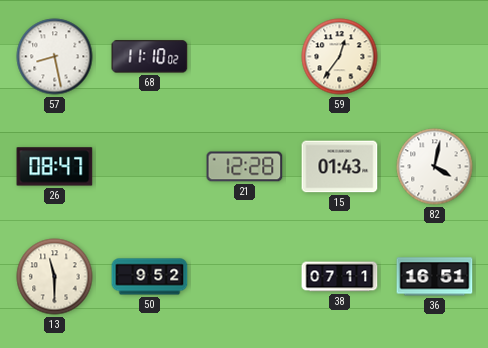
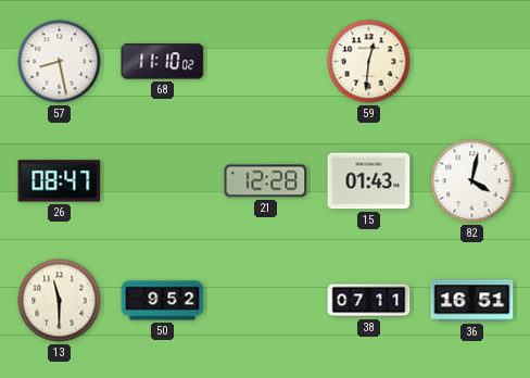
59: 12:36 -> 12:31
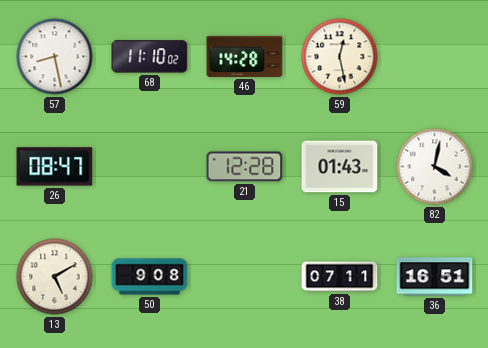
46: none -> 14:28
59: 12:31 -> 12:28
13: 11:30 -> 5:10
50: 9:52 -> 9:08
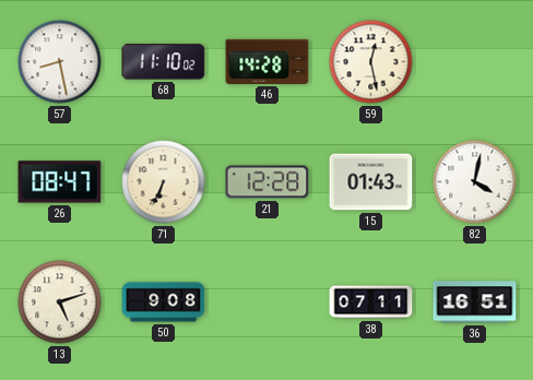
71: none -> 6:34
13: 5:10 -> 5:12
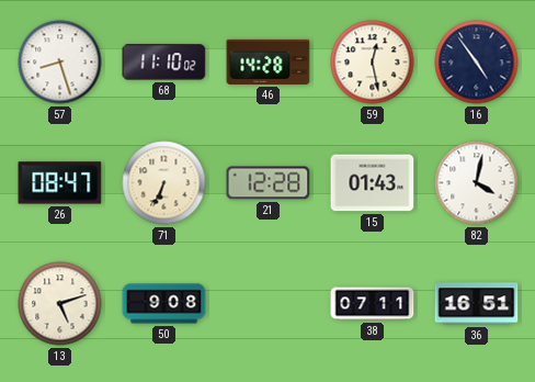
57: 8:28 -> 8:27
16: none -> 4:54
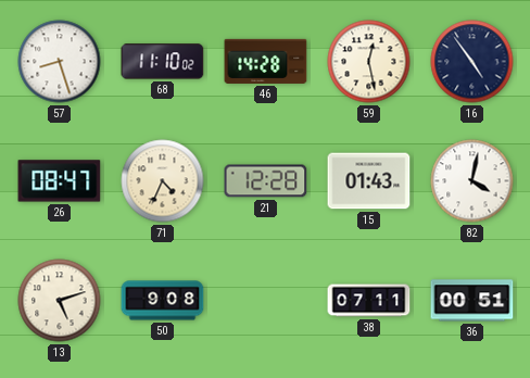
71: 6:34 -> 4:34
36: 16:51 -> 00:51
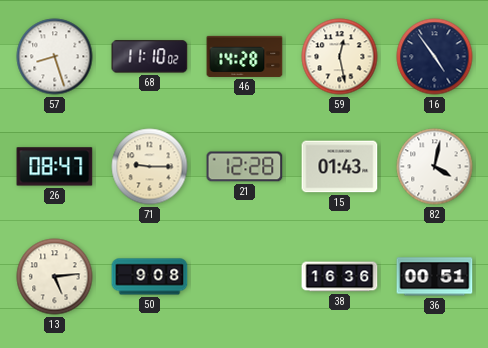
71: 4:34 -> 9:15
13: 5:12 -> 5:14
38: 07:11 -> 16:36
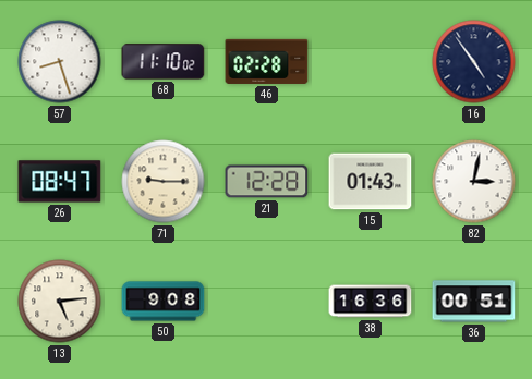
46: 14:28 -> 02:28
59: 12:28 -> none
82: 4:02 -> 3:02
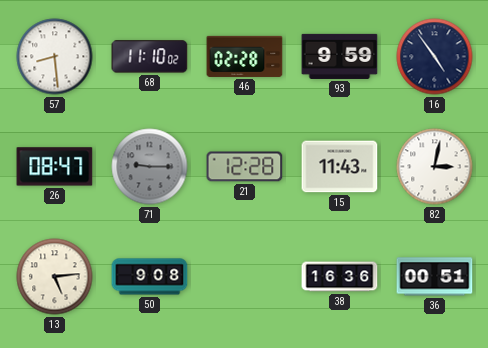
57: 8:27 -> 8:29
93: none -> 9:59
71 dial: cream -> grey
15: 01:43 -> 11:43
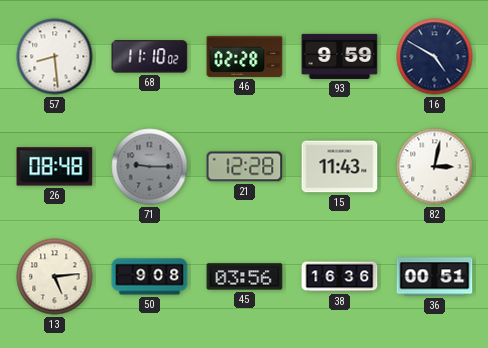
16: 4:54 -> 4:50
26: 08:47 -> 08:48
45: none -> 03:56
